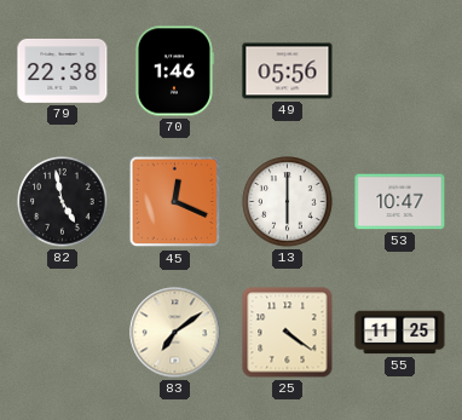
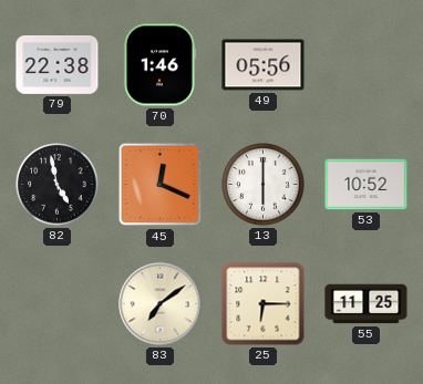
53: 10:47 -> 10:52
25: 4:21 -> 6:15
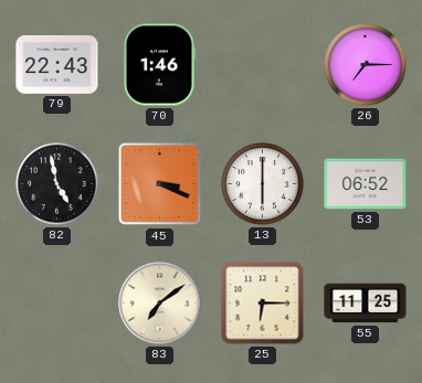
79: 22:38 -> 22:43
49: 05:56 -> none
26: none -> 7:15
45: 12:19 -> 3:19
53: 10:52 -> 06:52
